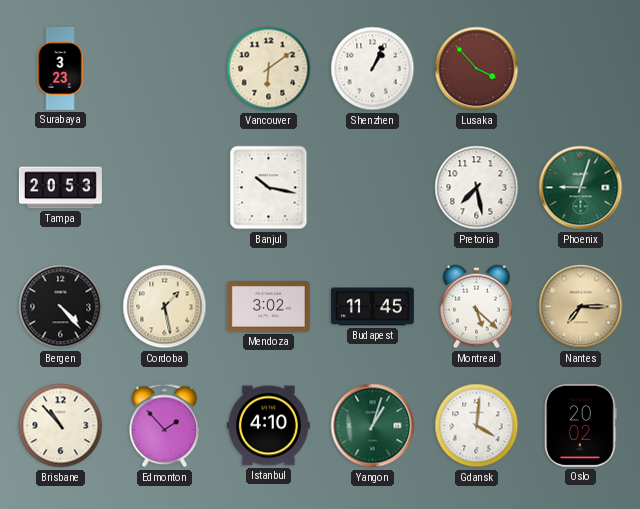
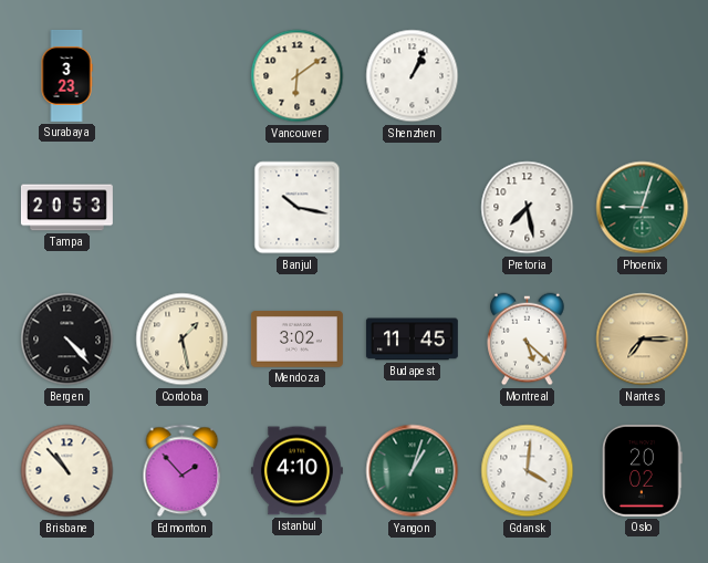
Lusaka: 3:53 -> none
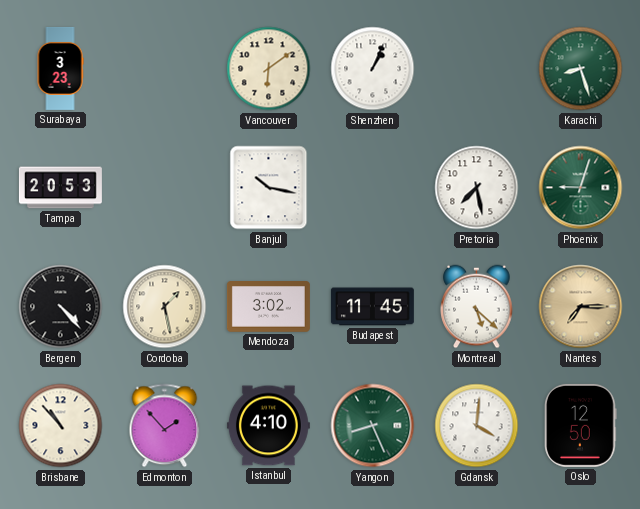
Karachi: none -> 8:27
Yangon: 1:03 -> 8:26
Oslo: 20:02 -> 12:50
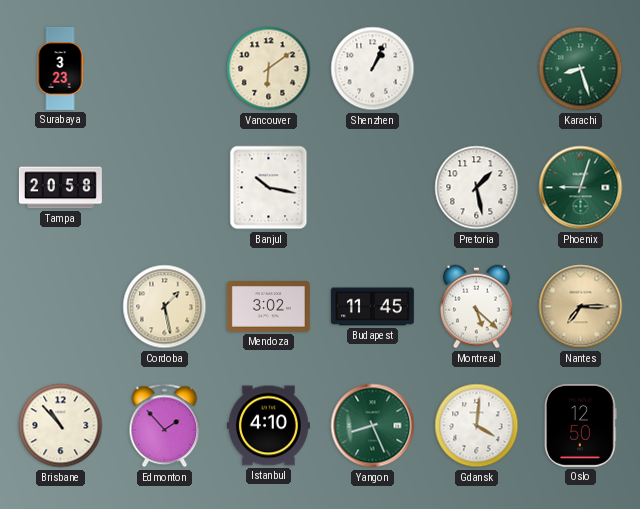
Tampa: 20:53 -> 20:58
Pretoria: 7:28 -> 1:28
Bergen: 4:23 -> none
